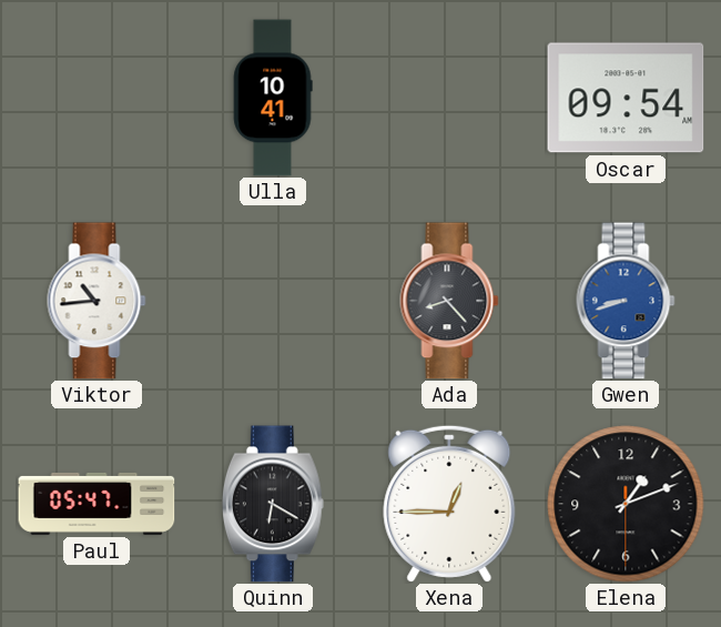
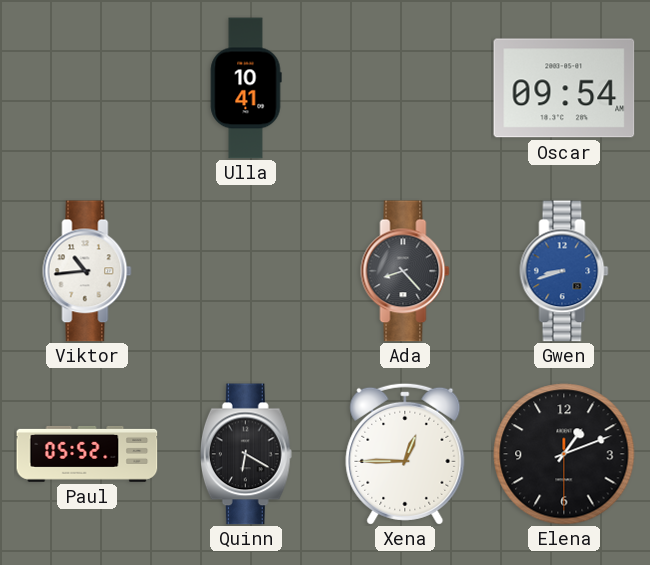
Paul: 05:47 -> 05:52
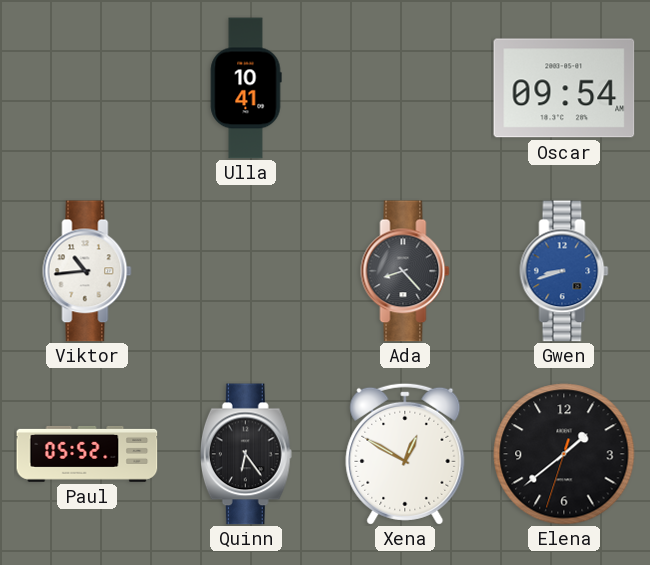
Quinn: 6:20 -> 6:24
Xena: 12:45 -> 12:50
Elena: 1:11 -> 1:38
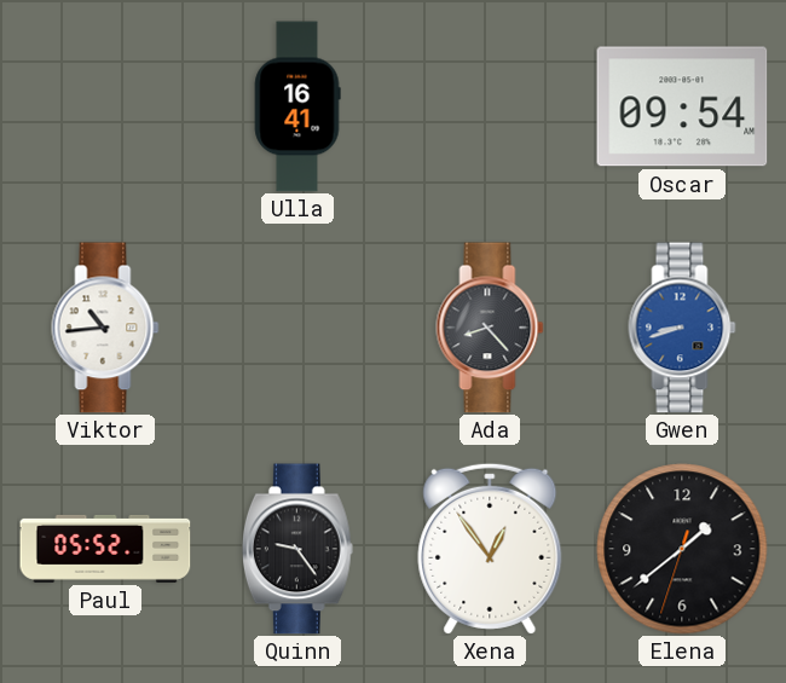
Ulla: 10:41 -> 16:41
Quinn: 6:24 -> 9:24
Xena: 12:50 -> 12:54
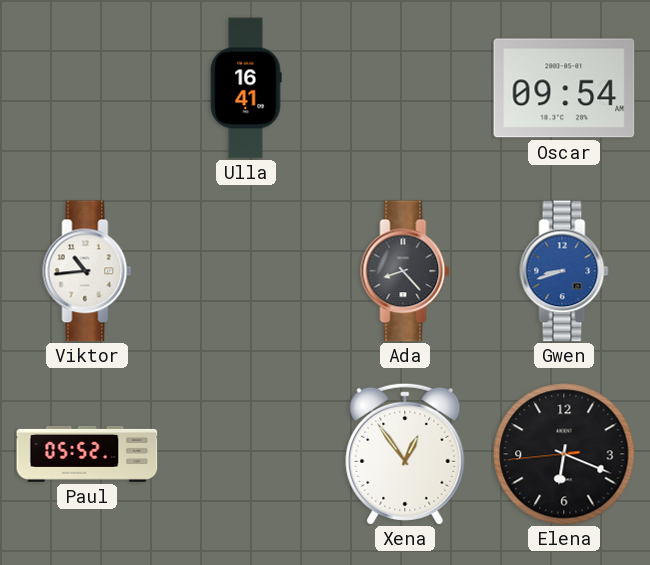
Quinn: 9:24 -> none
Elena: 1:38 -> 6:18
